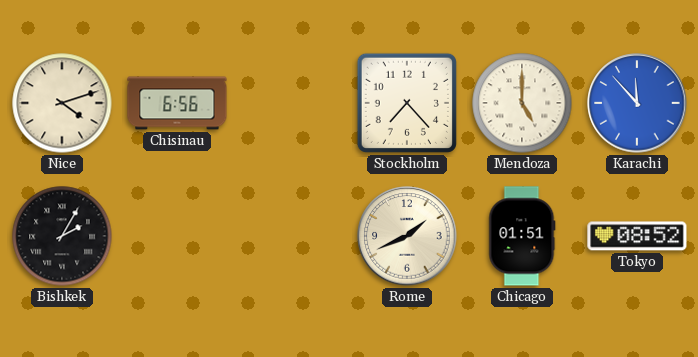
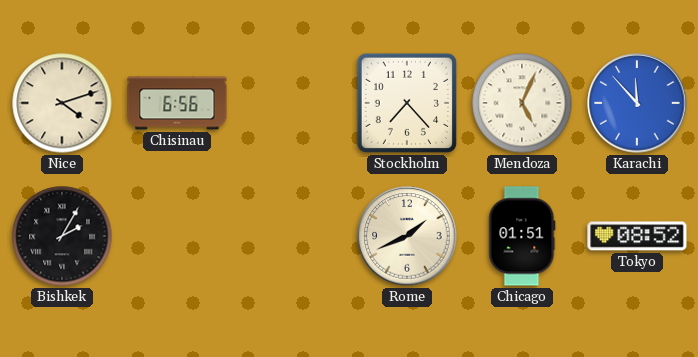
Mendoza: 5:00 -> 5:04
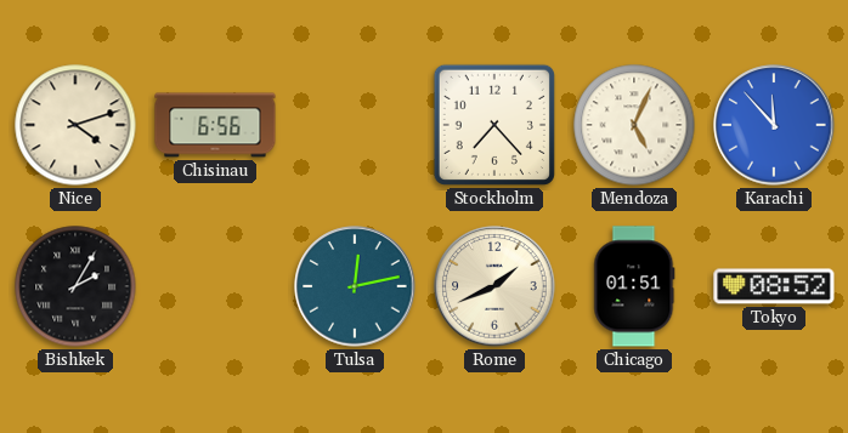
Tulsa: none -> 12:13
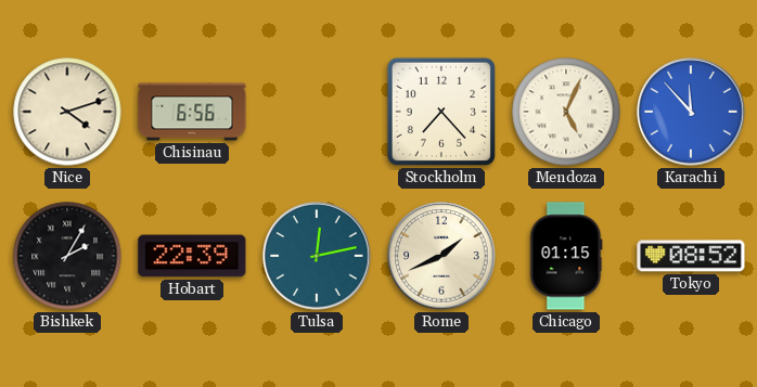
Hobart: none -> 22:39
Chicago: 01:51 -> 01:15
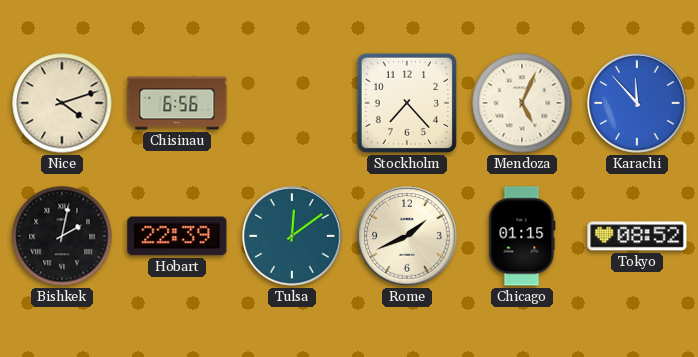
Bishkek: 2:05 -> 2:02
Tulsa: 12:13 -> 12:09
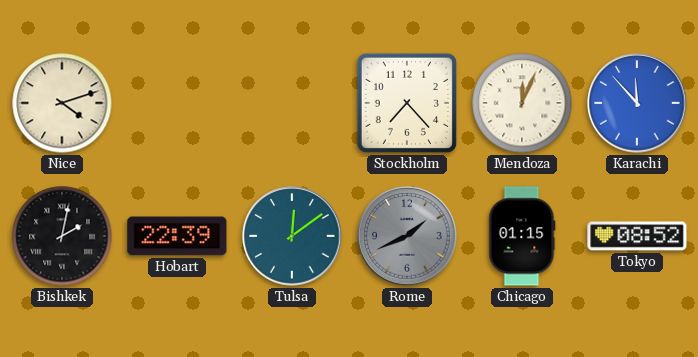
Chisinau: 6:56 -> none
Mendoza: 5:04 -> 12:04
Rome dial: cream -> grey
